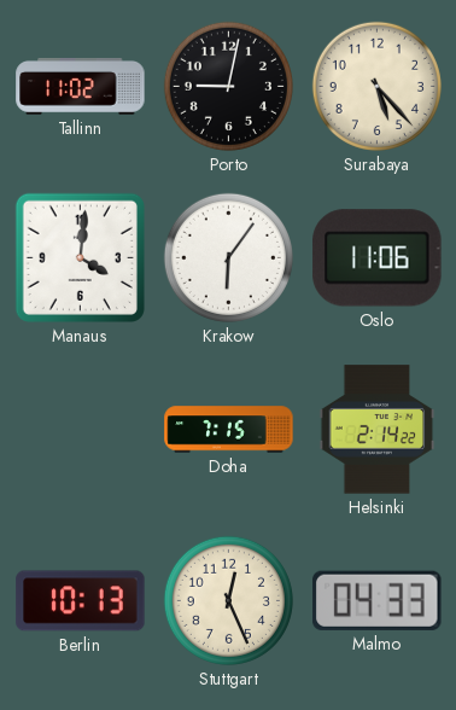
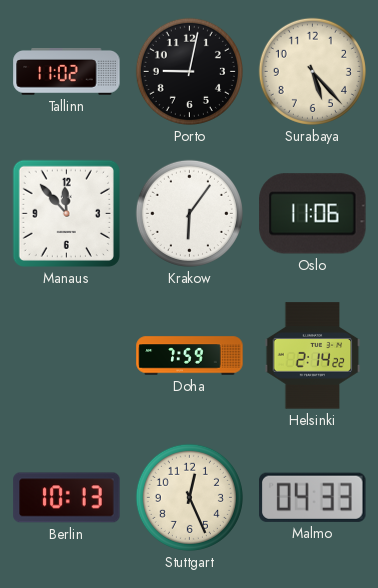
Manaus: 4:01 -> 11:53
Doha: 7:15 -> 7:59
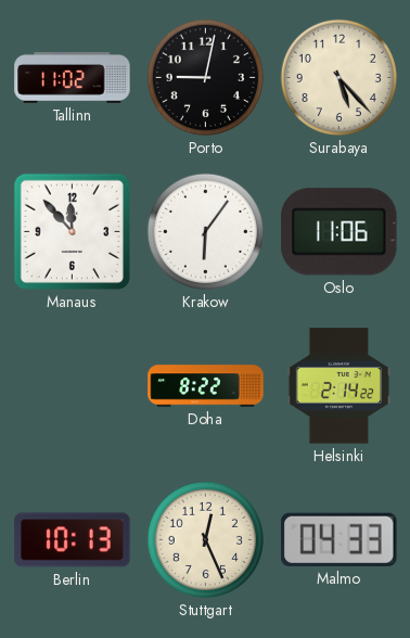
Doha: 7:59 -> 8:22
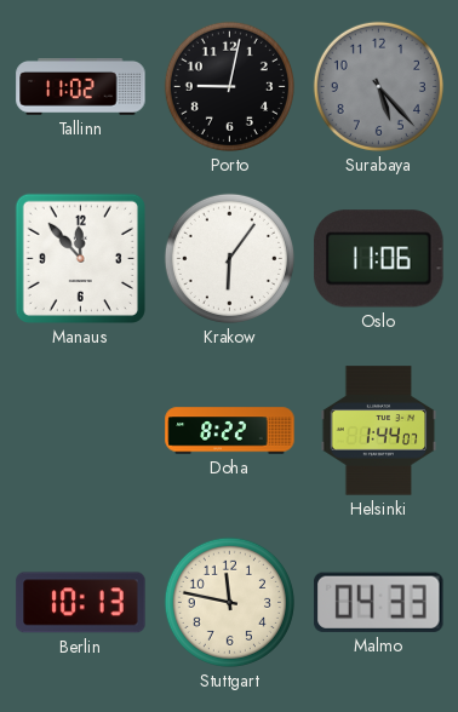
Surabaya dial: cream -> grey
Helsinki: 2:14 -> 1:44
Stuttgart: 12:26 -> 11:47
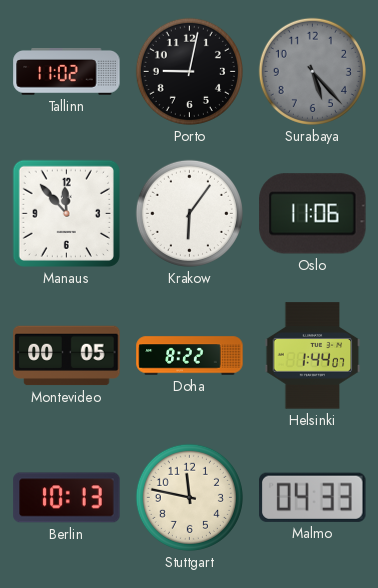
Montevideo: none -> 00:05
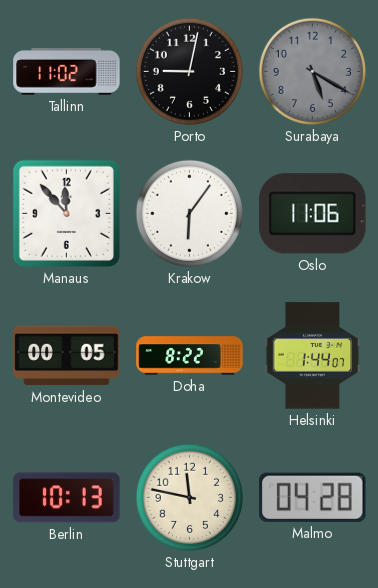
Surabaya: 5:23 -> 5:20
Malmo: 04:33 -> 04:28
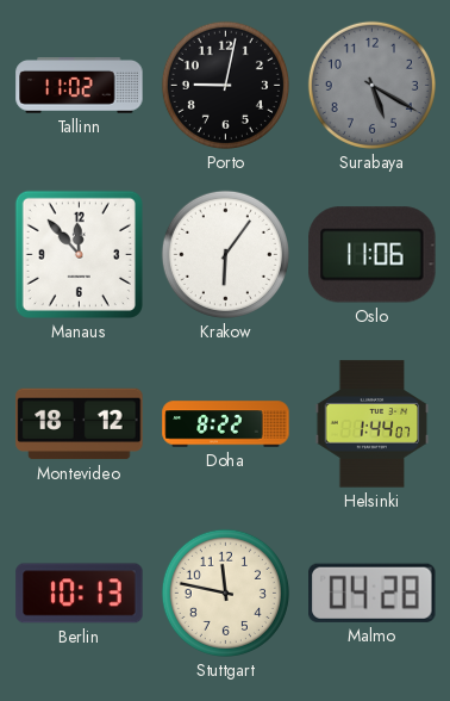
Montevideo: 00:05 -> 18:12
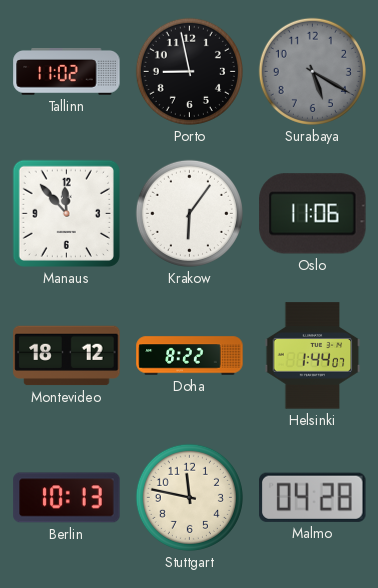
Porto: 9:02 -> 8:58
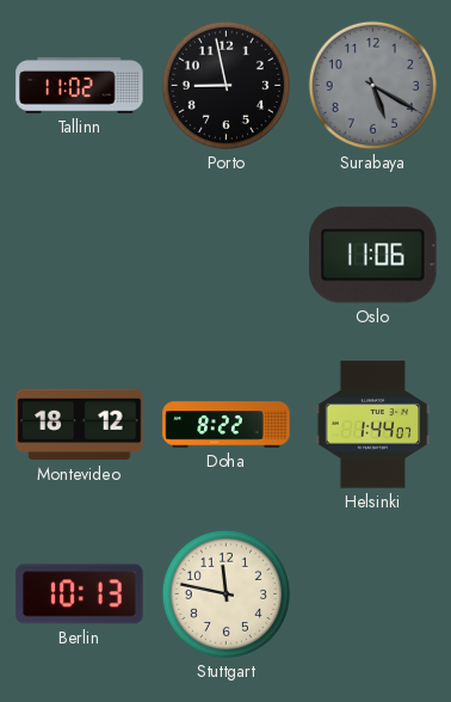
Manaus: 11:53 -> none
Krakow: 6:06 -> none
Malmo: 04:28 -> none
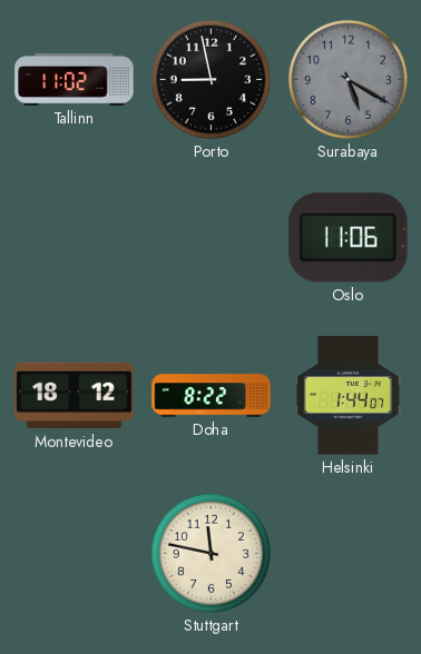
Berlin: 10:13 -> none
